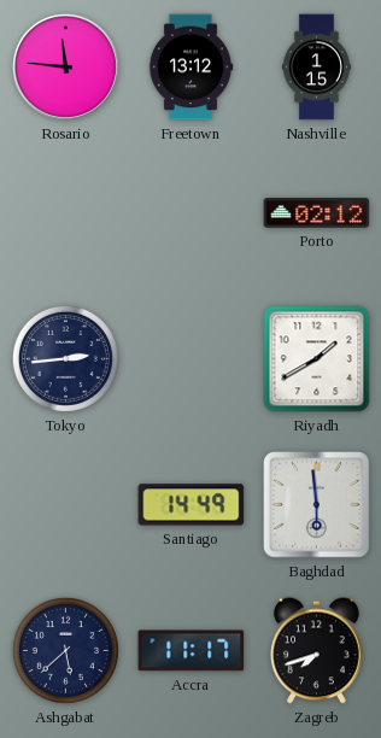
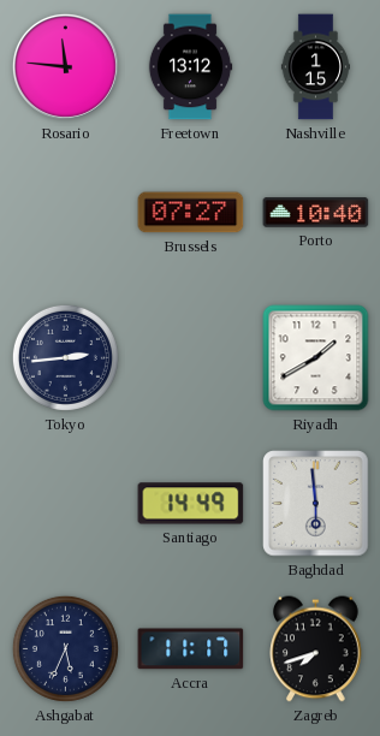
Brussels: none -> 07:27
Porto: 02:12 -> 10:40
Ashgabat: 5:38 -> 5:34
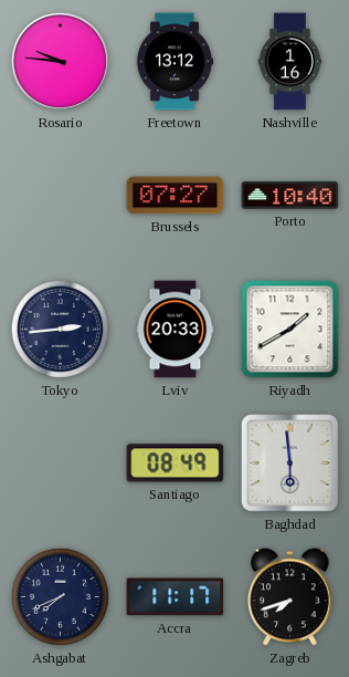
Rosario: 11:46 -> 9:46
Nashville: 1:15 -> 1:16
Lviv: none -> 20:33
Santiago: 14:49 -> 08:49
Ashgabat: 5:34 -> 7:41
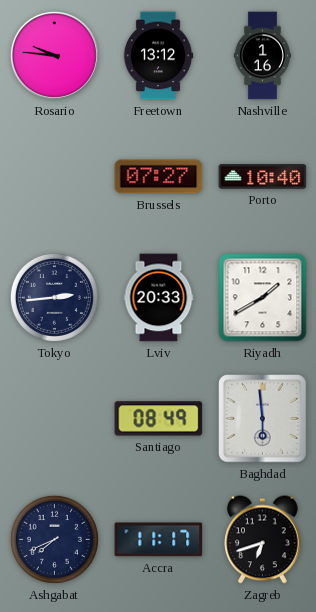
Zagreb: 7:42 -> 6:42
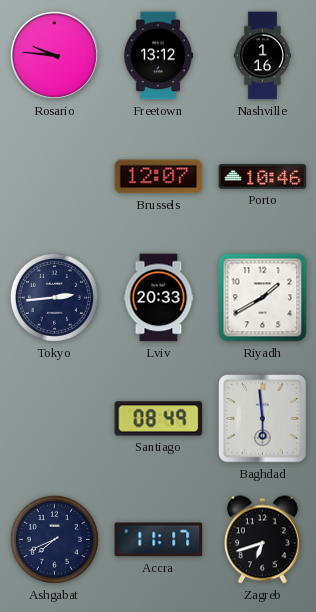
Brussels: 07:27 -> 12:07
Porto: 10:40 -> 10:46
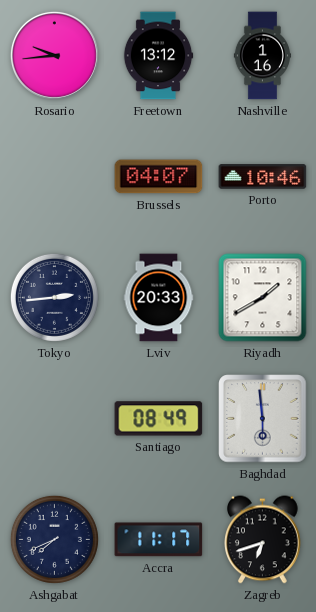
Rosario: 9:46 -> 9:44
Brussels: 12:07 -> 04:07
